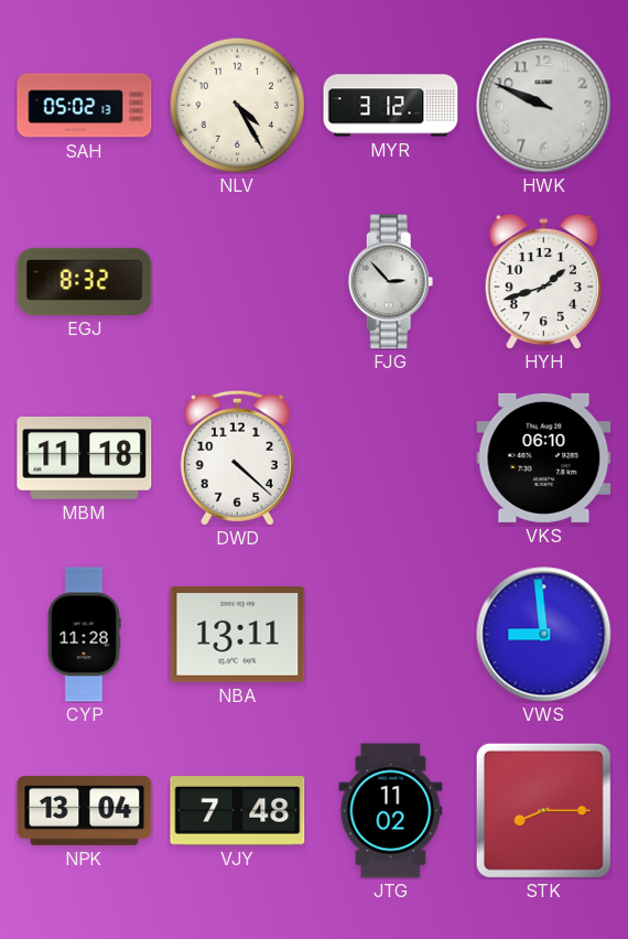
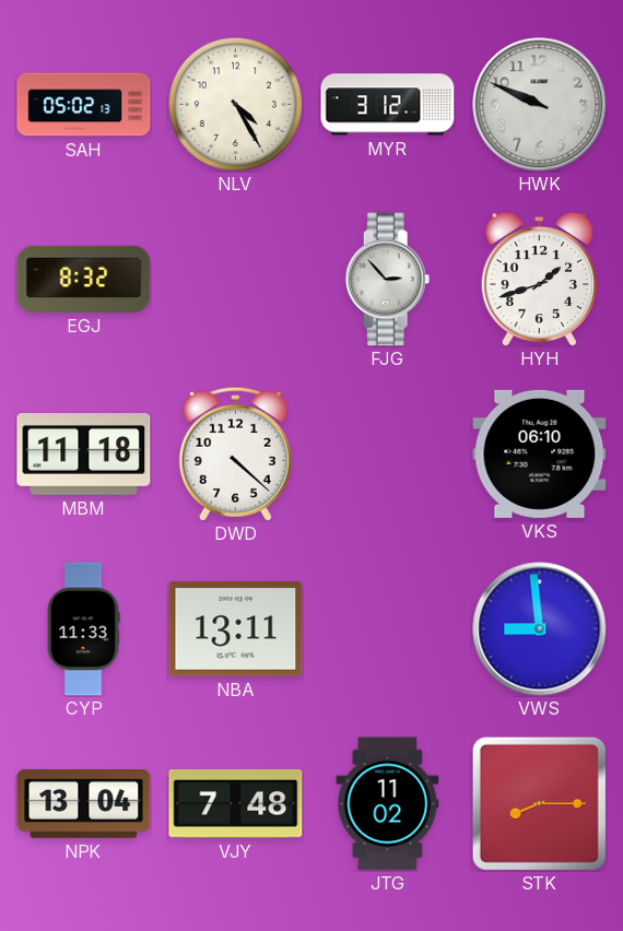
CYP: 11:28 -> 11:33
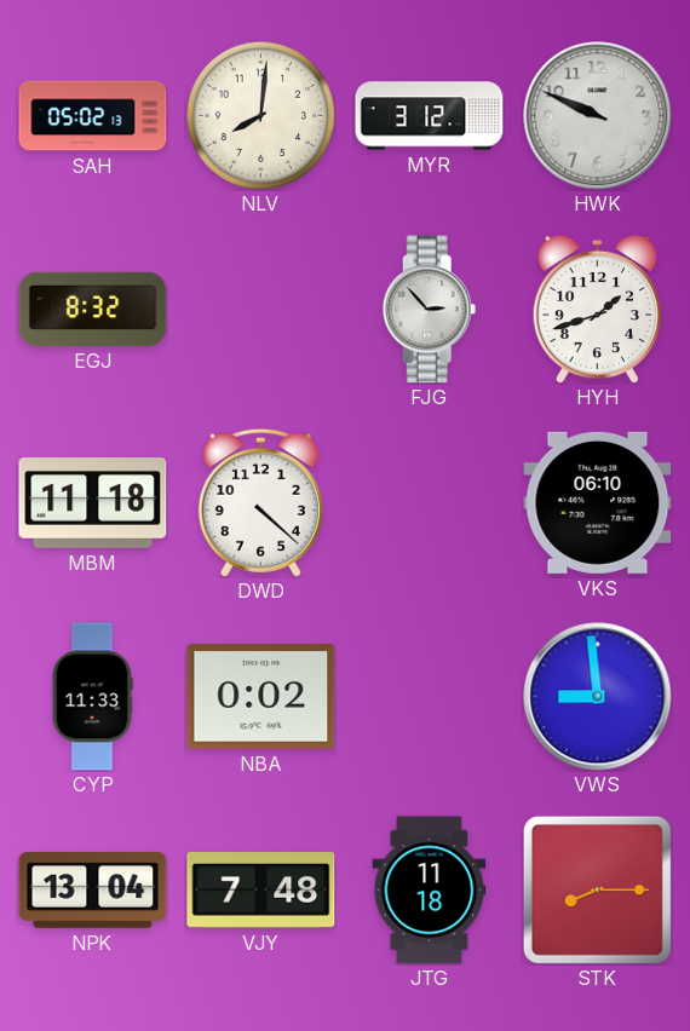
NLV: 4:25 -> 8:01
NBA: 13:11 -> 0:02
JTG: 11:02 -> 11:18
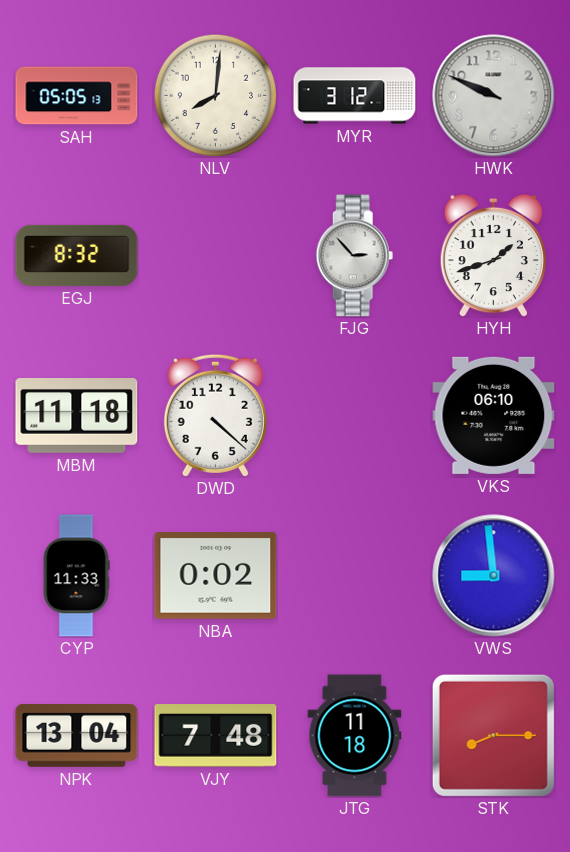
SAH: 05:02 -> 05:05
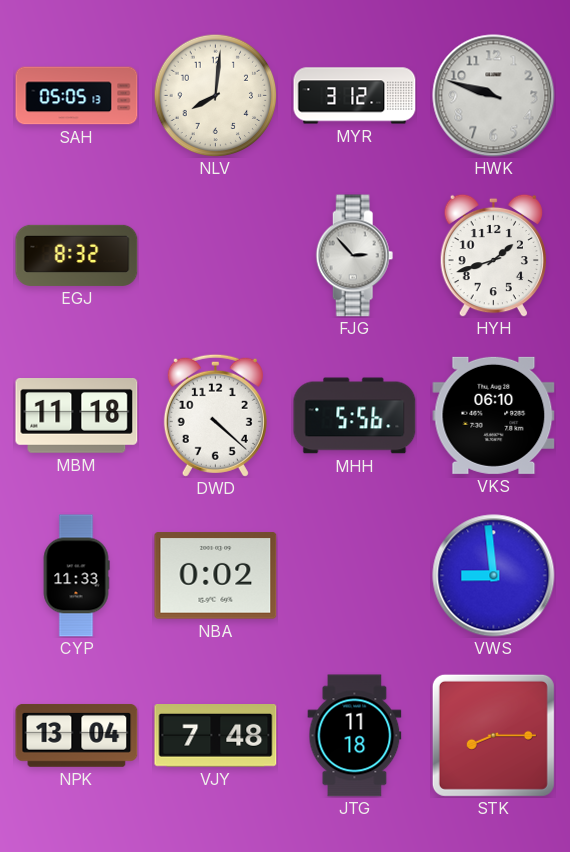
HWK: 9:49 -> 9:48
MHH: none -> 5:56
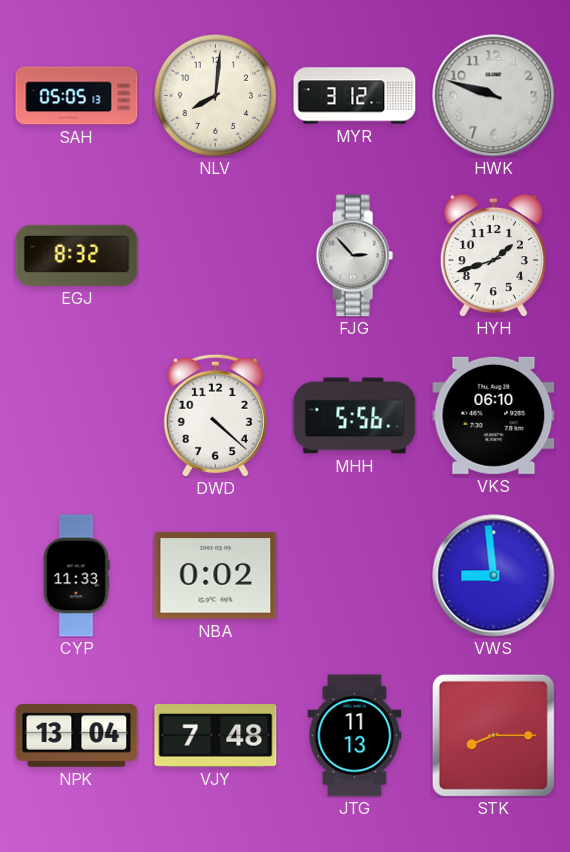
MBM: 11:18 -> none
JTG: 11:18 -> 11:13
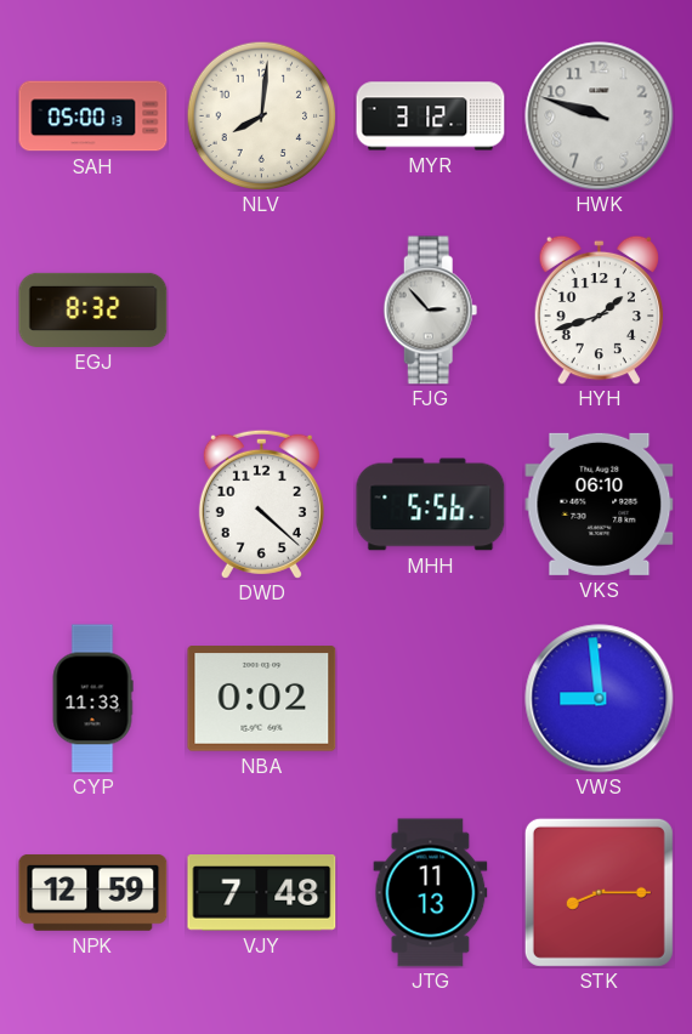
SAH: 05:05 -> 05:00
NPK: 13:04 -> 12:59
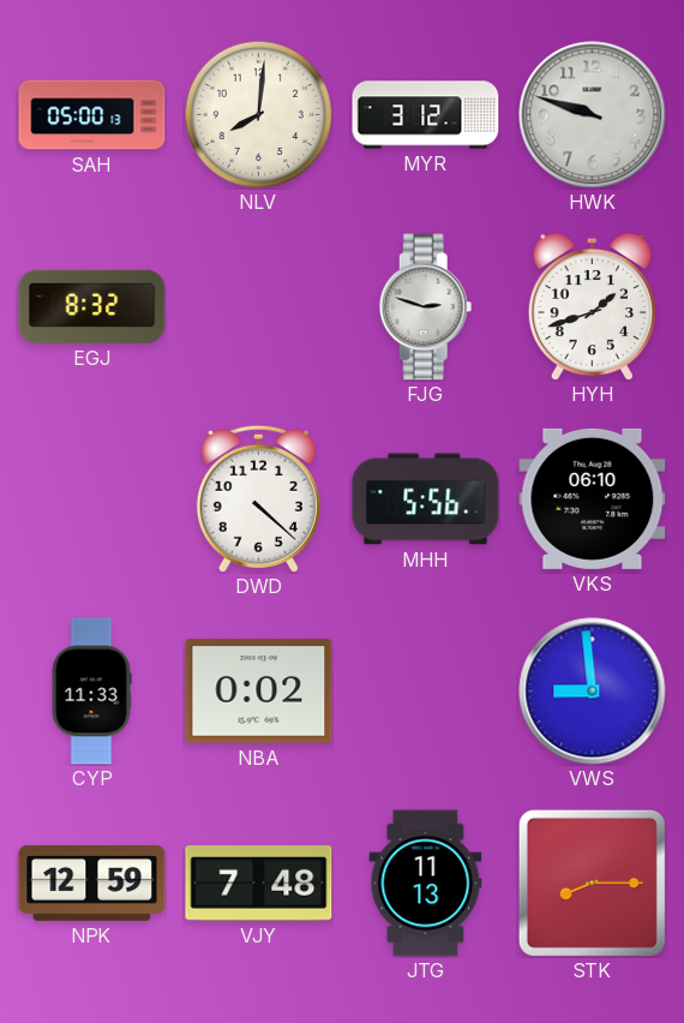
FJG: 2:53 -> 2:48
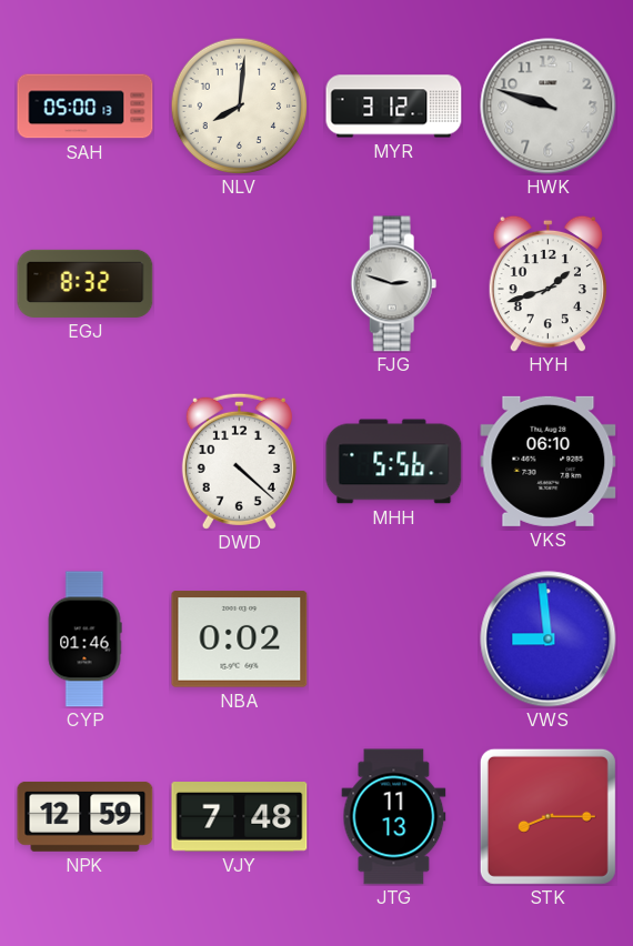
CYP: 11:33 -> 01:46
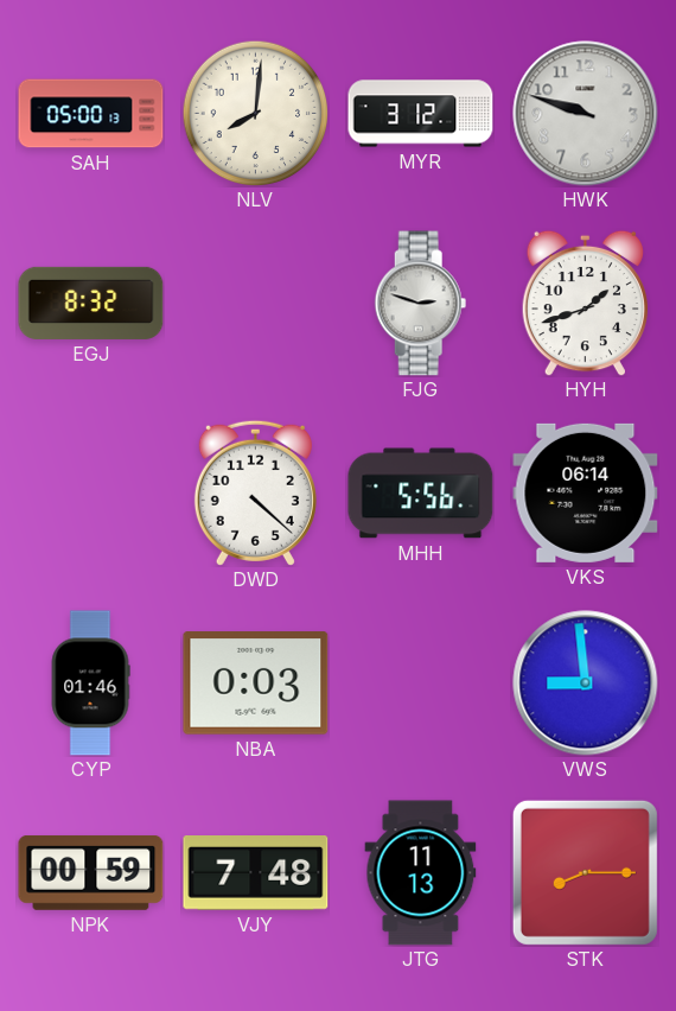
VKS: 06:10 -> 06:14
NBA: 0:02 -> 0:03
NPK: 12:59 -> 00:59
